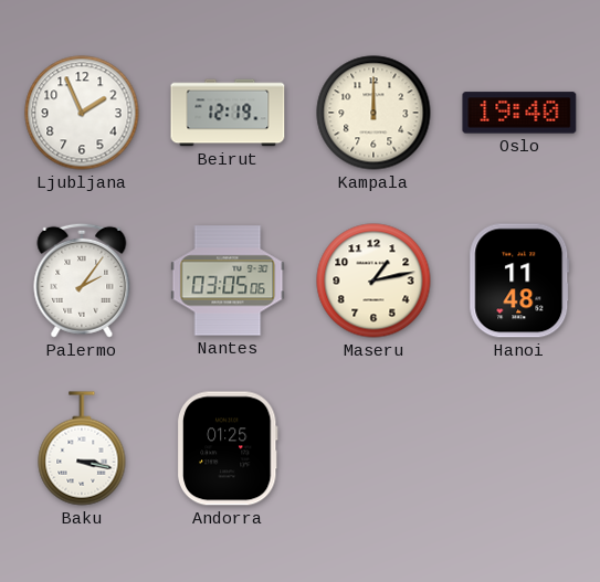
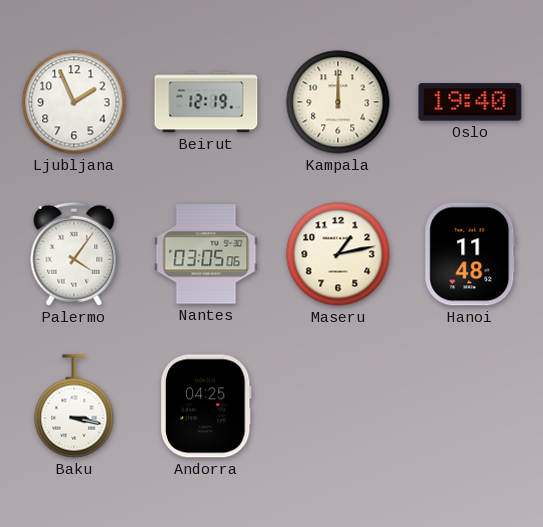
Palermo: 2:06 -> 4:06
Andorra: 01:25 -> 04:25
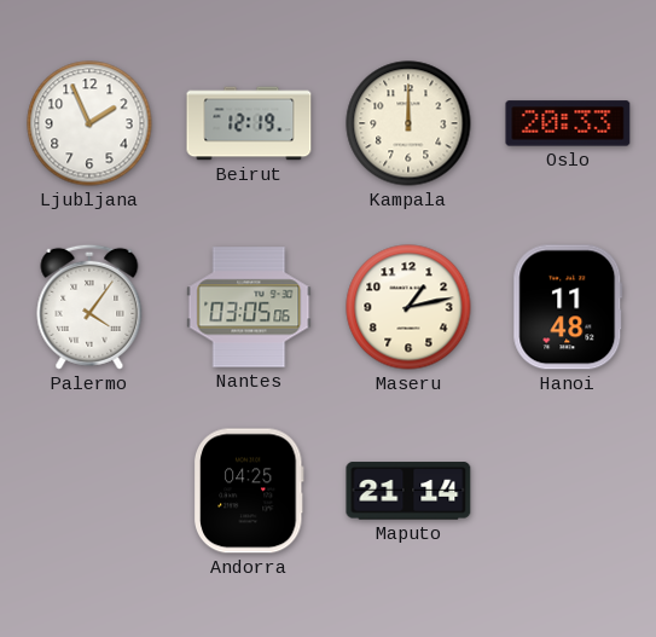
Oslo: 19:40 -> 20:33
Baku: 3:17 -> none
Maputo: none -> 21:14
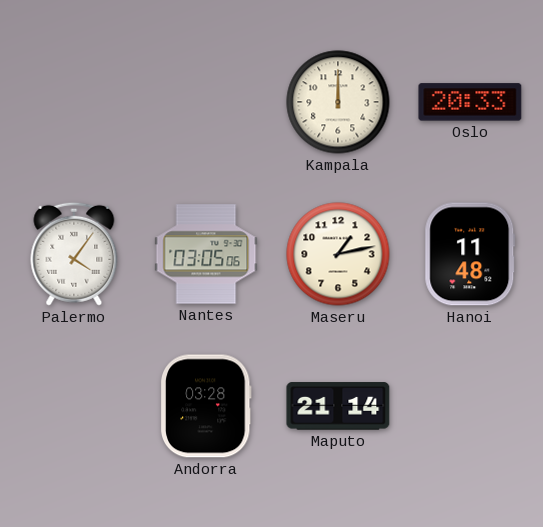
Ljubljana: 1:56 -> none
Beirut: 12:19 -> none
Andorra: 04:25 -> 03:28
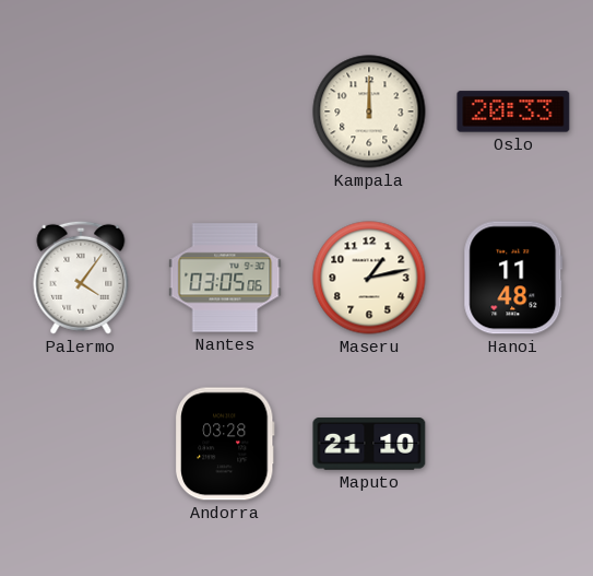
Maputo: 21:14 -> 21:10
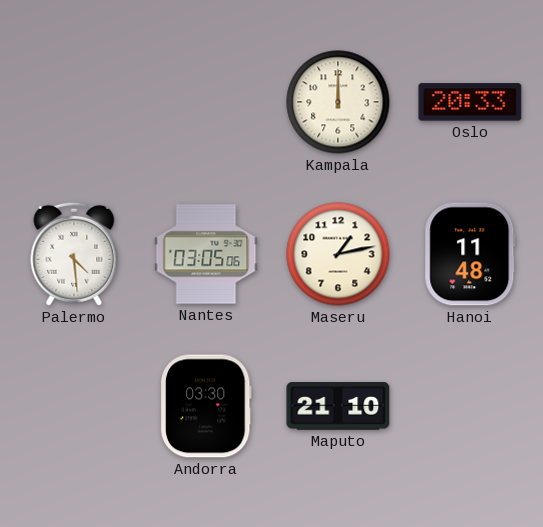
Palermo: 4:06 -> 4:29
Andorra: 03:28 -> 03:30
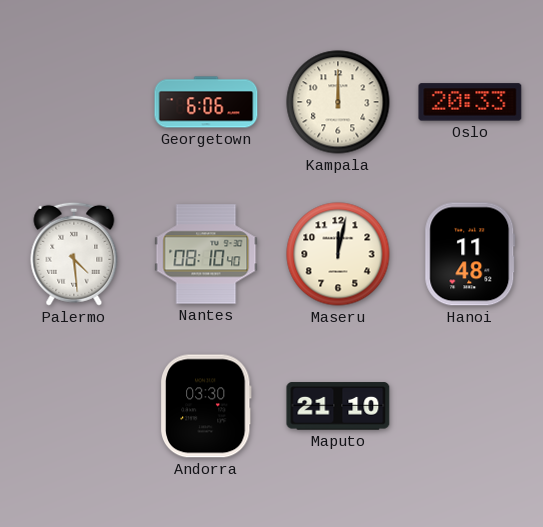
Georgetown: none -> 6:06
Nantes: 03:05 -> 08:10
Maseru: 1:13 -> 12:02
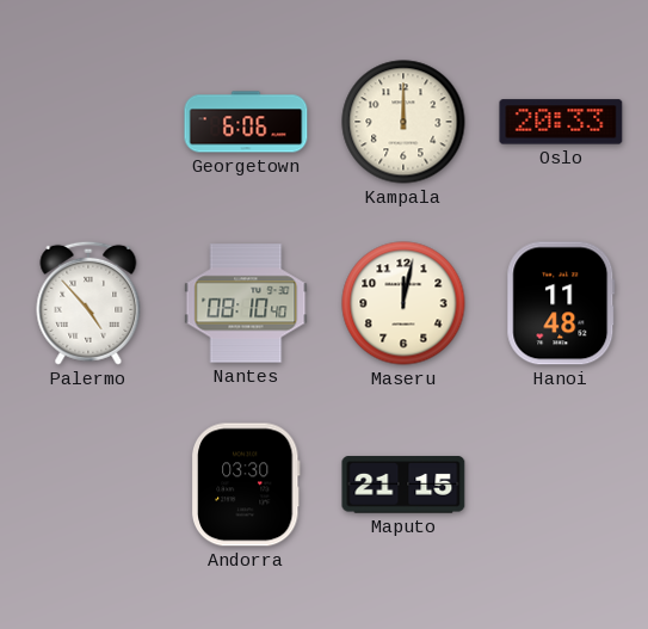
Palermo: 4:29 -> 4:53
Maputo: 21:10 -> 21:15
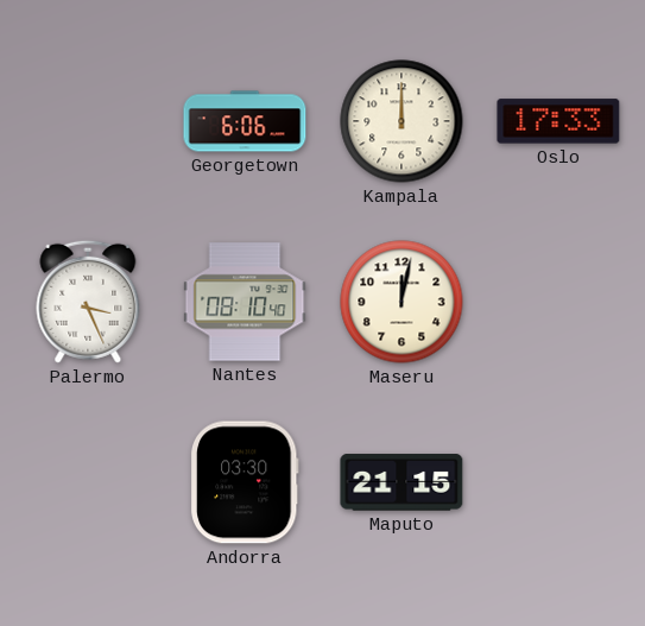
Oslo: 20:33 -> 17:33
Palermo: 4:53 -> 3:26
Hanoi: 11:48 -> none
